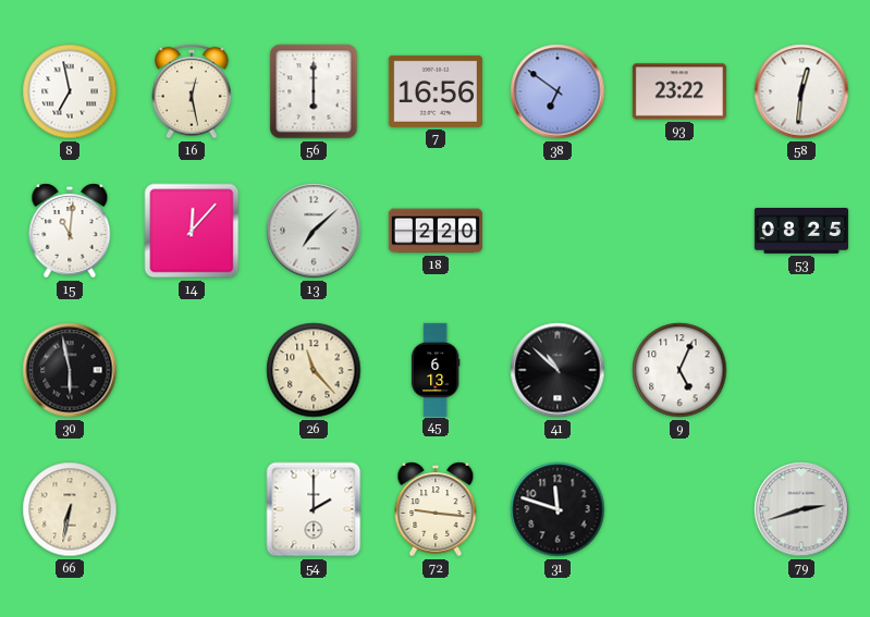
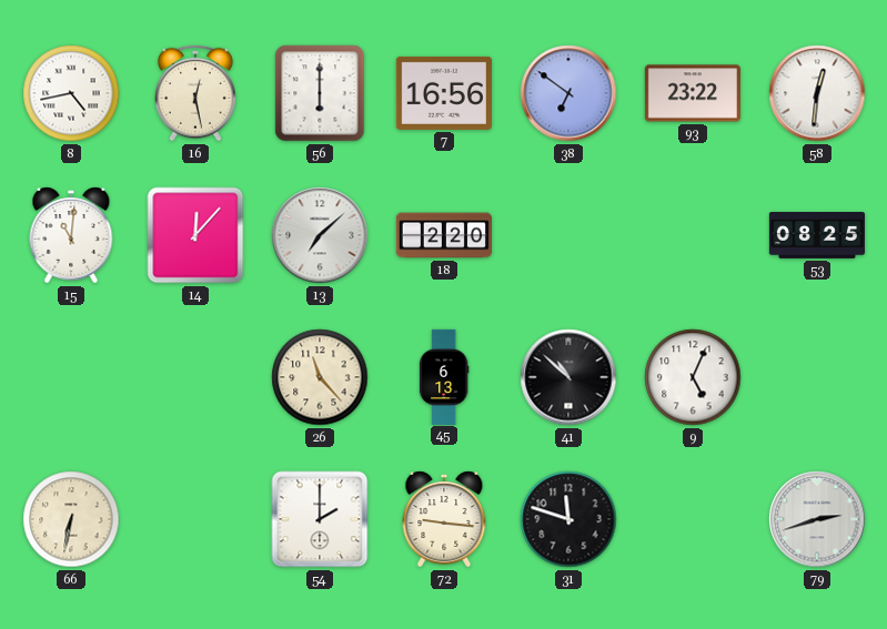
8: 6:58 -> 4:43
30: 5:58 -> none
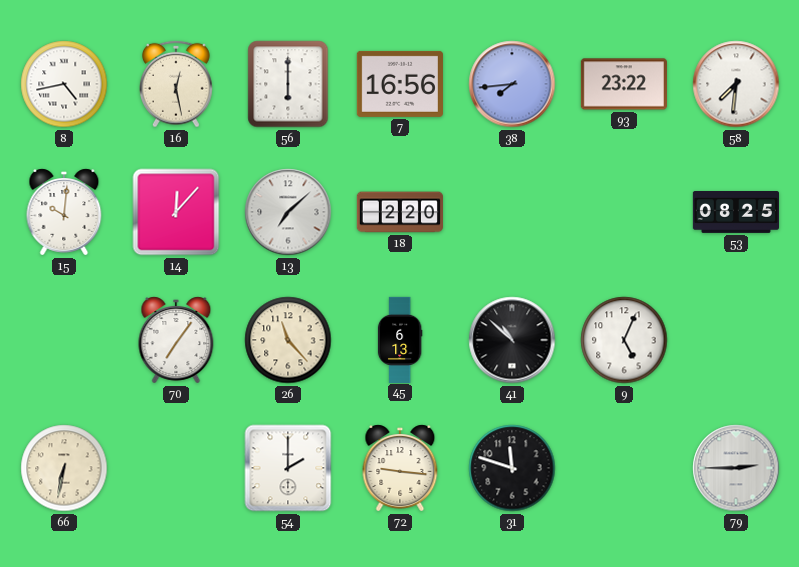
38: 6:51 -> 7:44
58: 12:31 -> 7:31
15: 11:01 -> 10:01
70: none -> 7:06
79: 2:42 -> 2:45
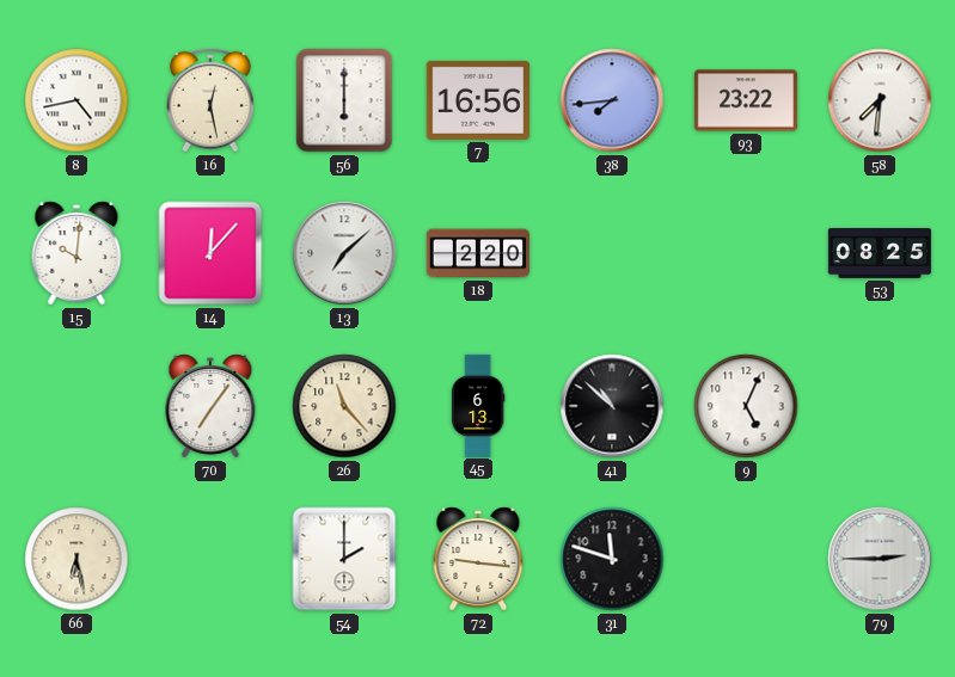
66: 6:32 -> 6:28
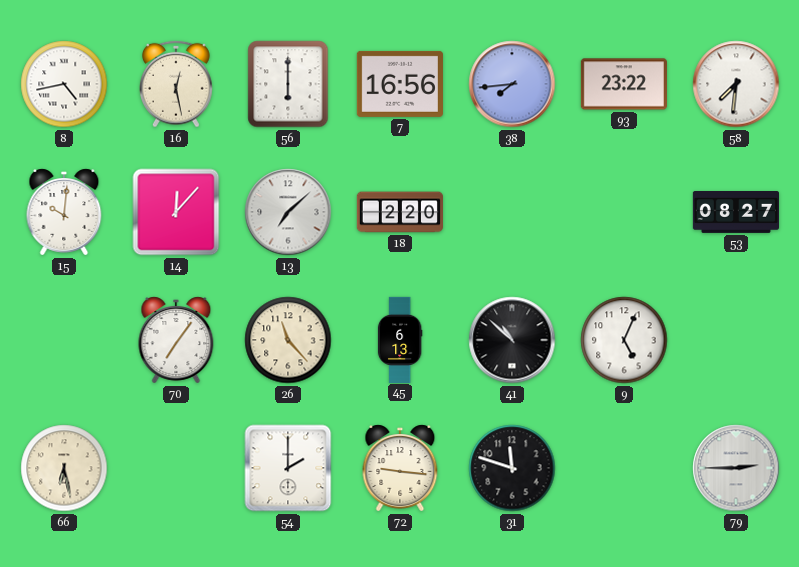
53: 08:25 -> 08:27
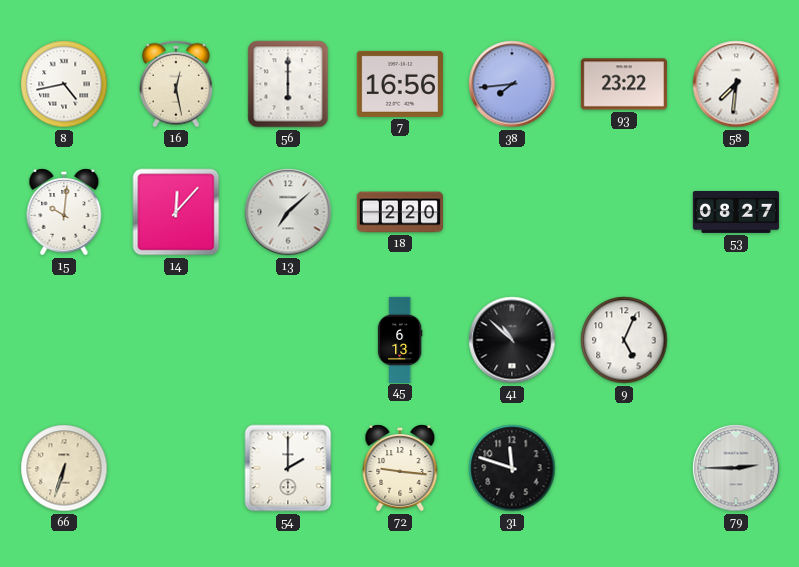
70: 7:06 -> none
26: 11:23 -> none
66: 6:28 -> 6:33
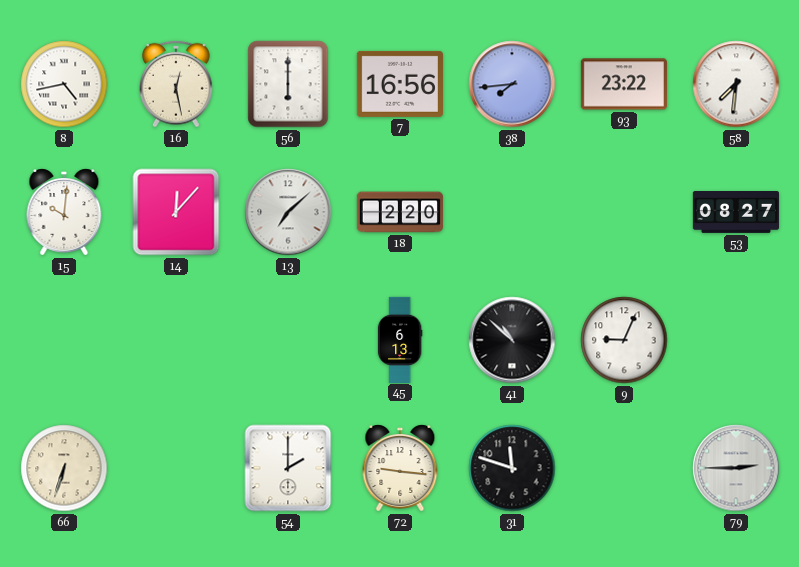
9: 5:04 -> 9:04
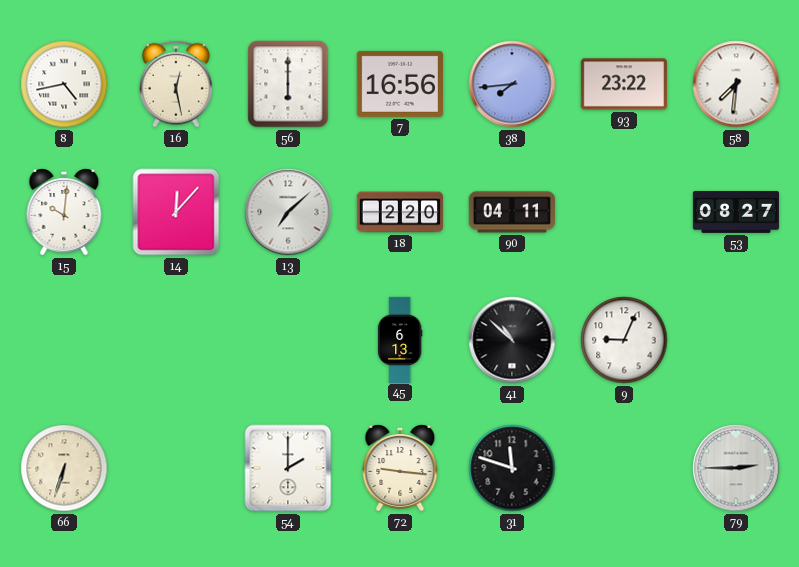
90: none -> 04:11
